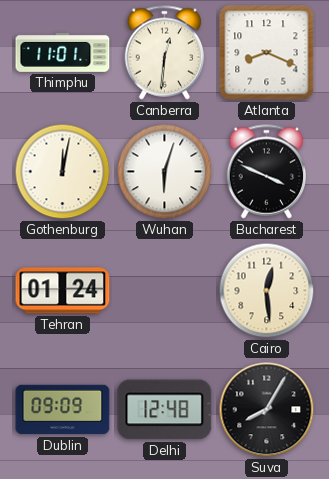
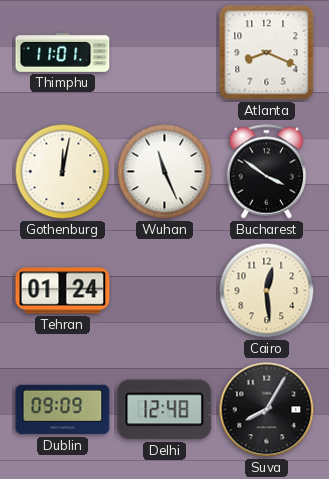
Canberra: 12:31 -> none
Wuhan: 6:03 -> 11:26
Bucharest: 3:49 -> 3:51
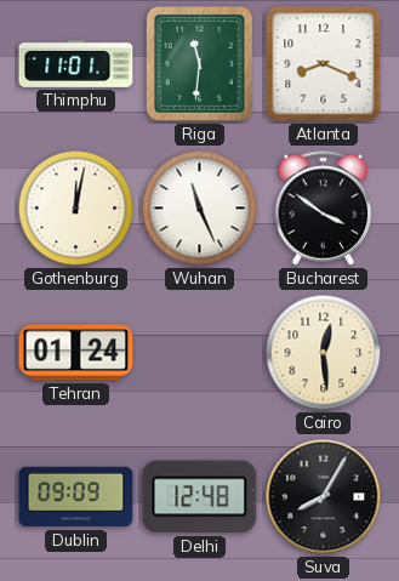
Riga: none -> 11:31
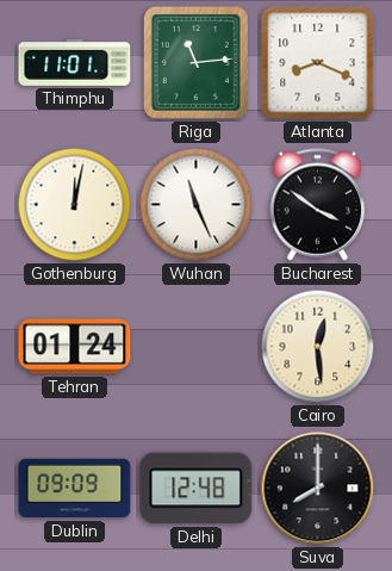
Riga: 11:31 -> 11:14
Suva: 8:05 -> 8:00
